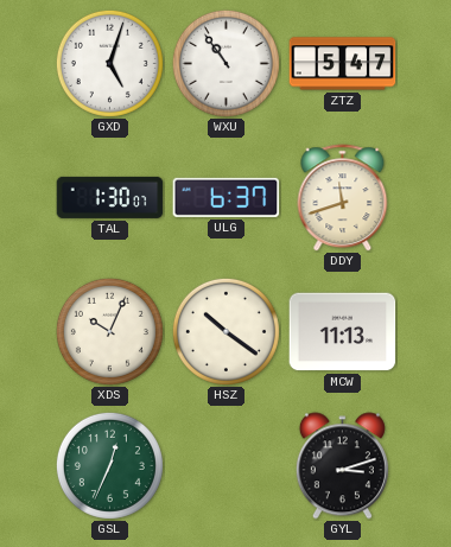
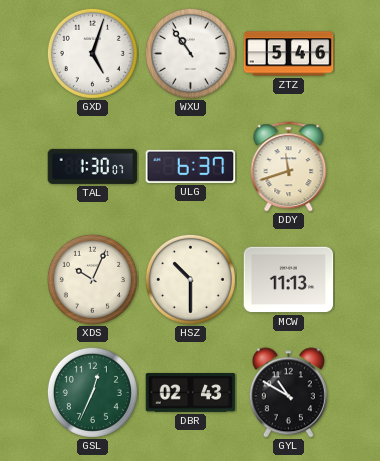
ZTZ: 5:47 -> 5:46
HSZ: 10:21 -> 10:30
DBR: none -> 02:43
GYL: 3:12 -> 10:50
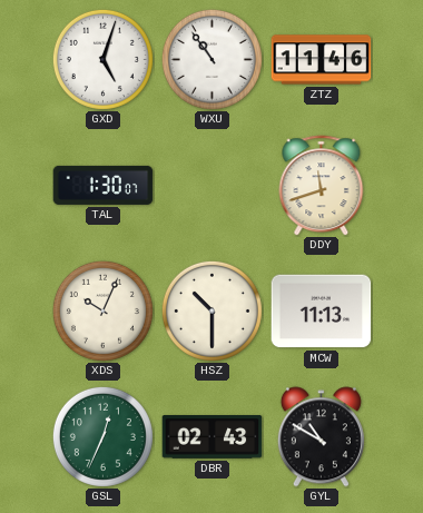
ZTZ: 5:46 -> 11:46
ULG: 6:37 -> none
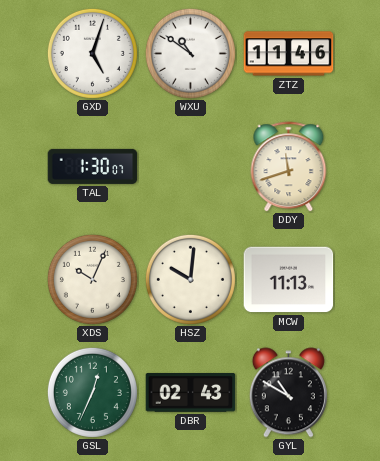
WXU: 10:54 -> 10:51
HSZ: 10:30 -> 10:01
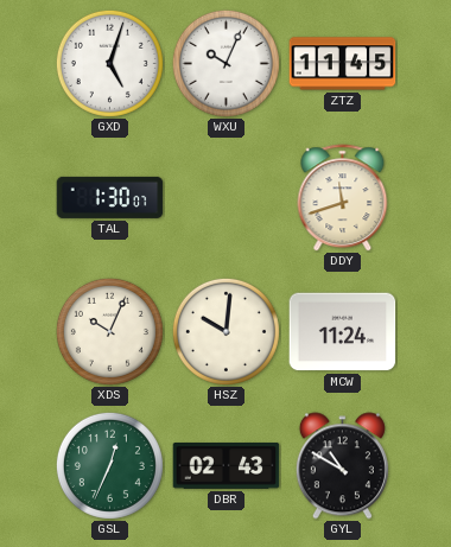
WXU: 10:51 -> 10:04
ZTZ: 11:46 -> 11:45
MCW: 11:13 -> 11:24
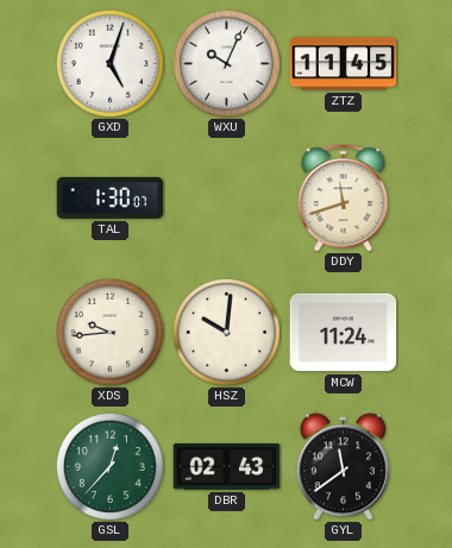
XDS: 10:04 -> 9:44
GSL: 12:34 -> 12:37
GYL: 10:50 -> 11:39
